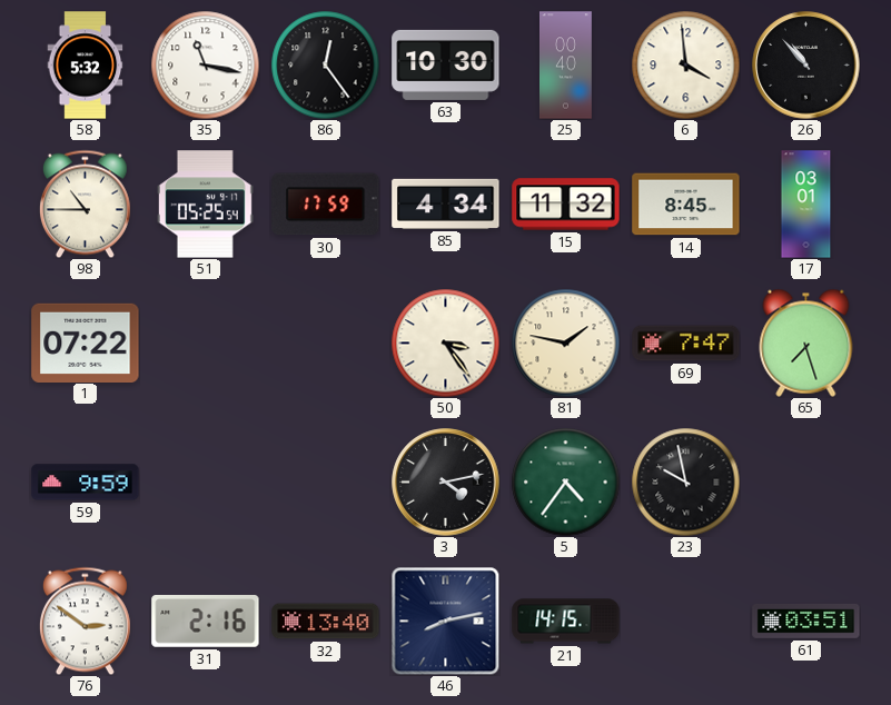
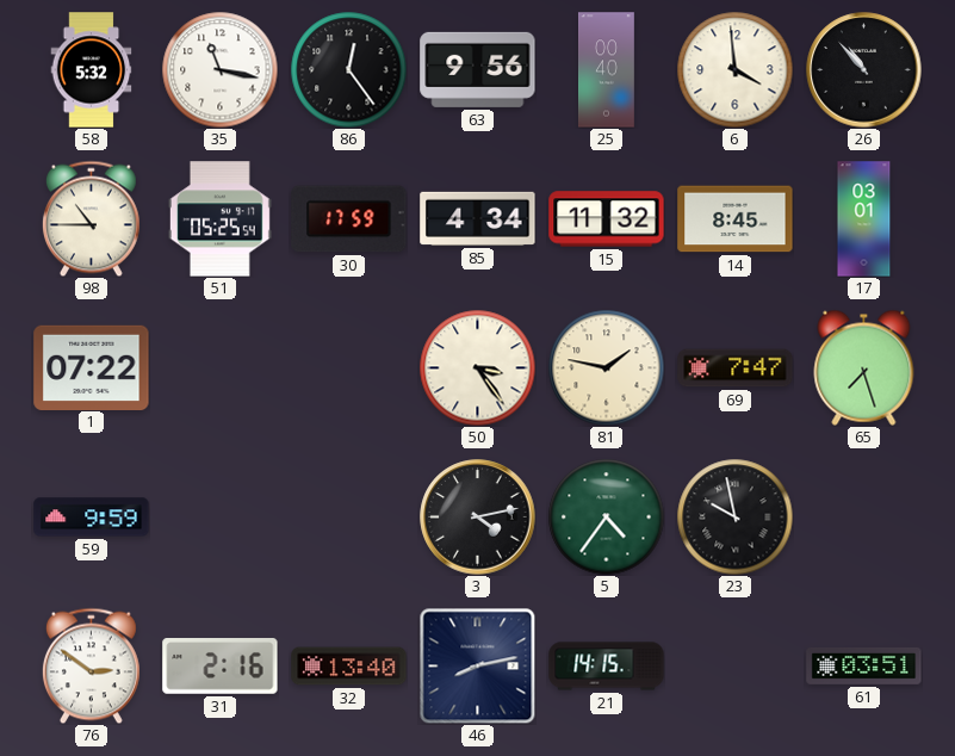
63: 10:30 -> 9:56
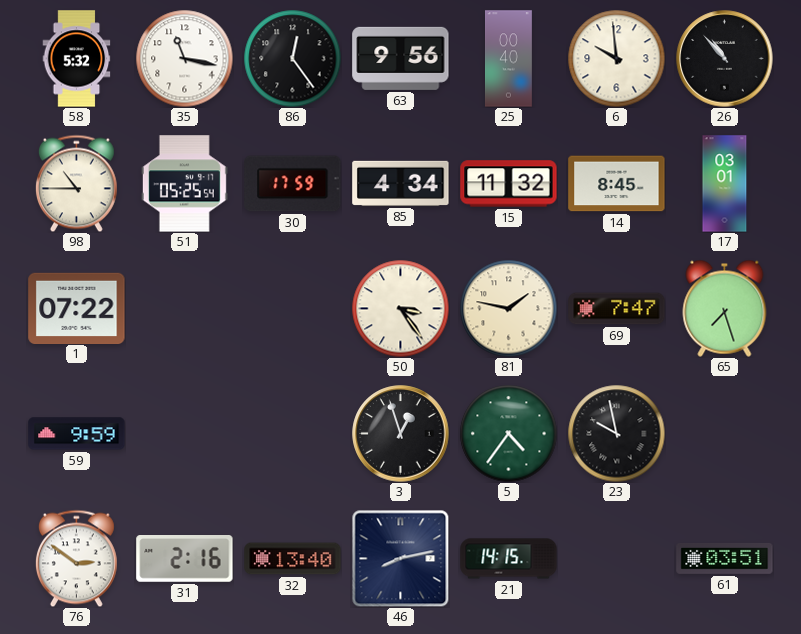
6: 3:59 -> 9:59
3: 4:13 -> 12:57
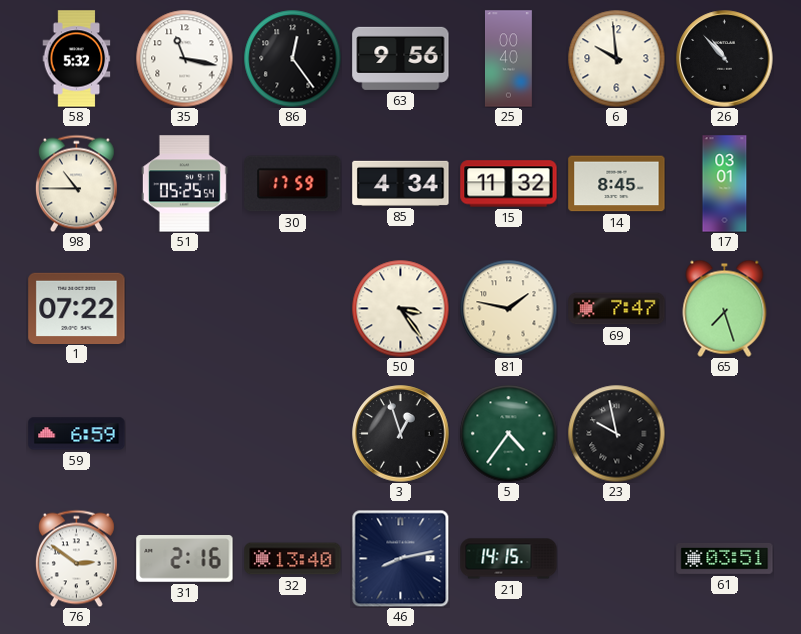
59: 9:59 -> 6:59
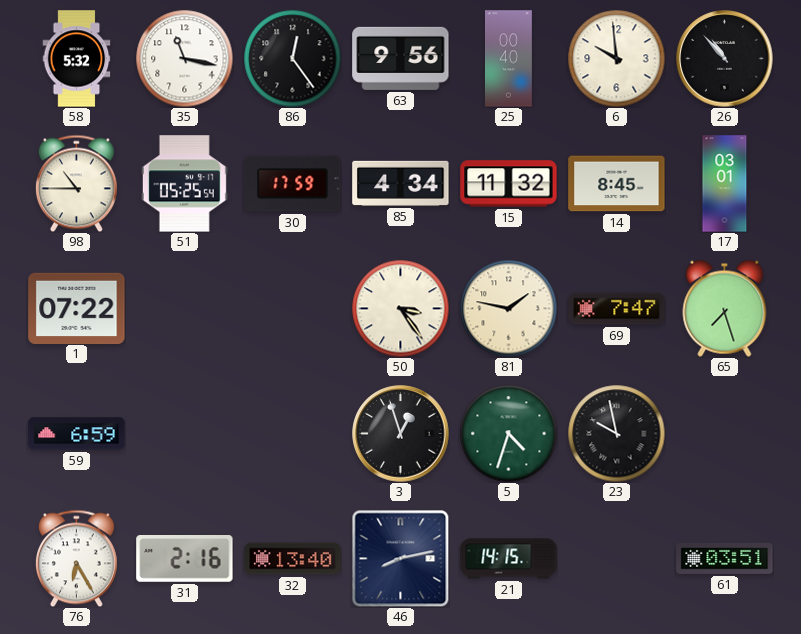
5: 4:36 -> 4:33
76: 2:51 -> 6:25
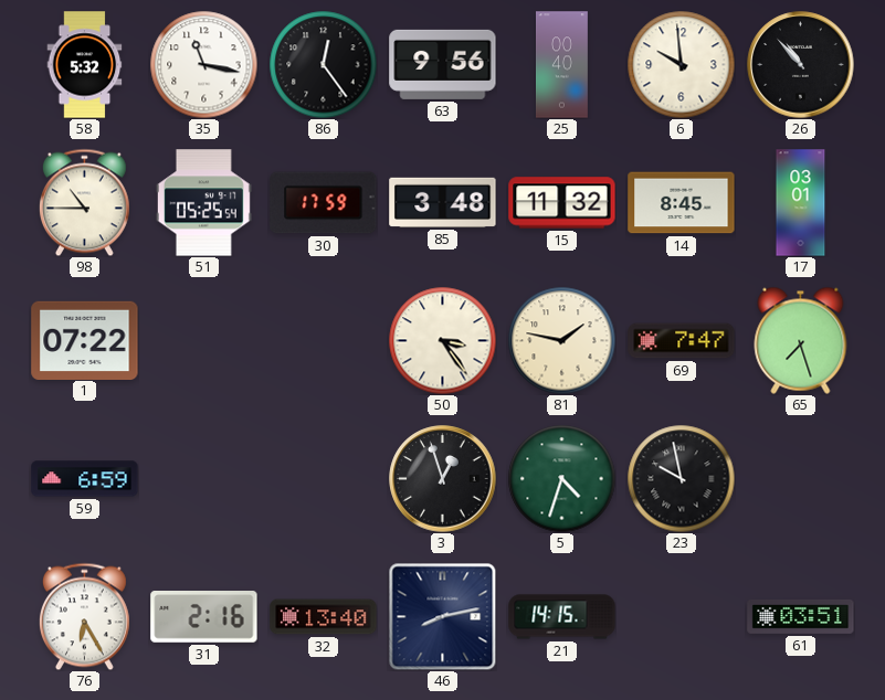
85: 4:34 -> 3:48
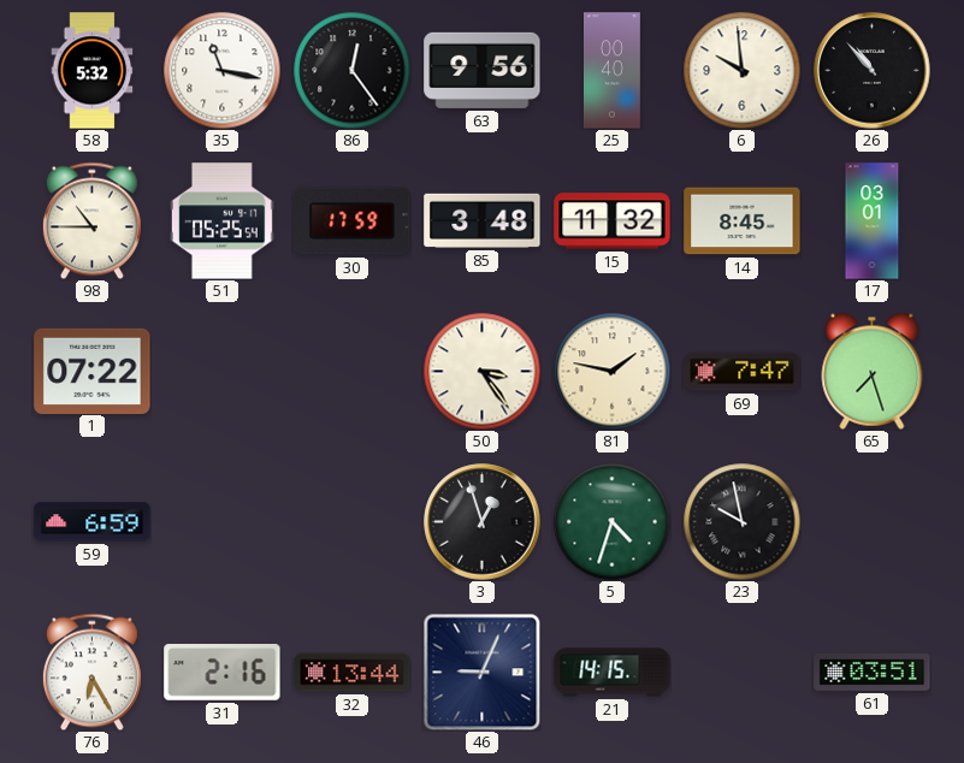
32: 13:40 -> 13:44
46: 8:13 -> 9:04
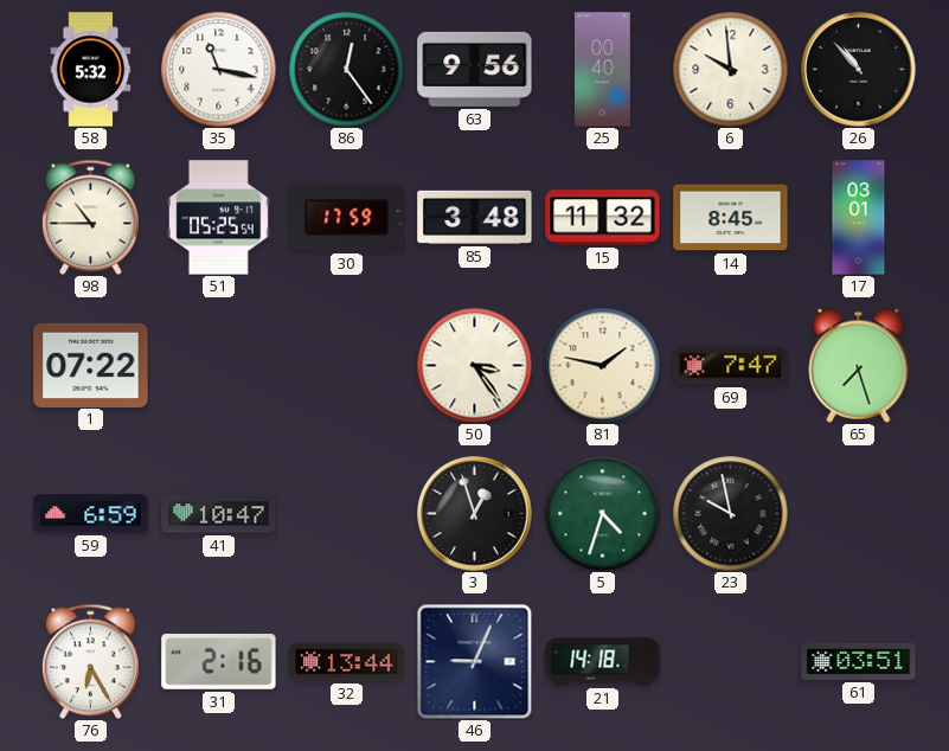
41: none -> 10:47
21: 14:15 -> 14:18
